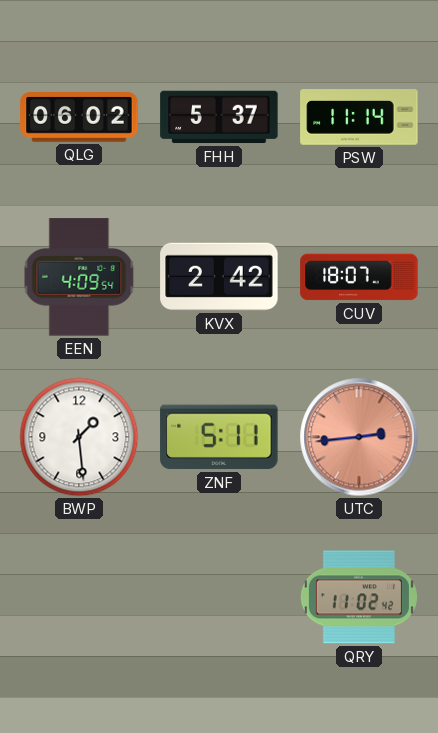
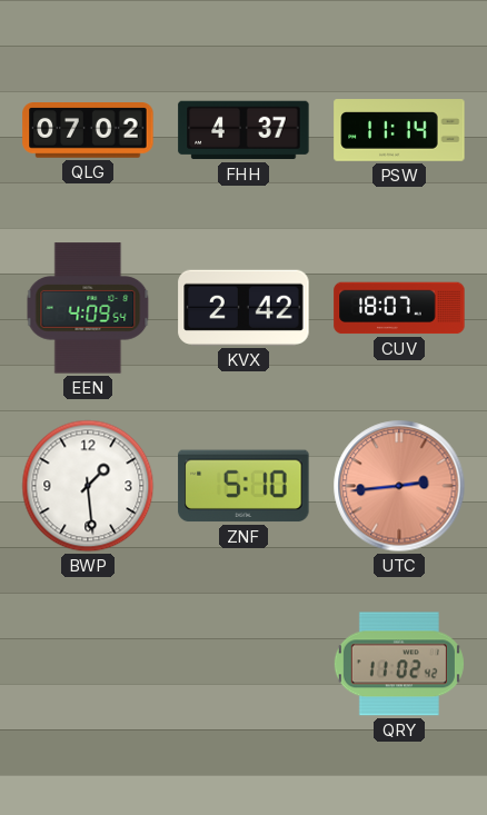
QLG: 06:02 -> 07:02
FHH: 5:37 -> 4:37
ZNF: 5:11 -> 5:10
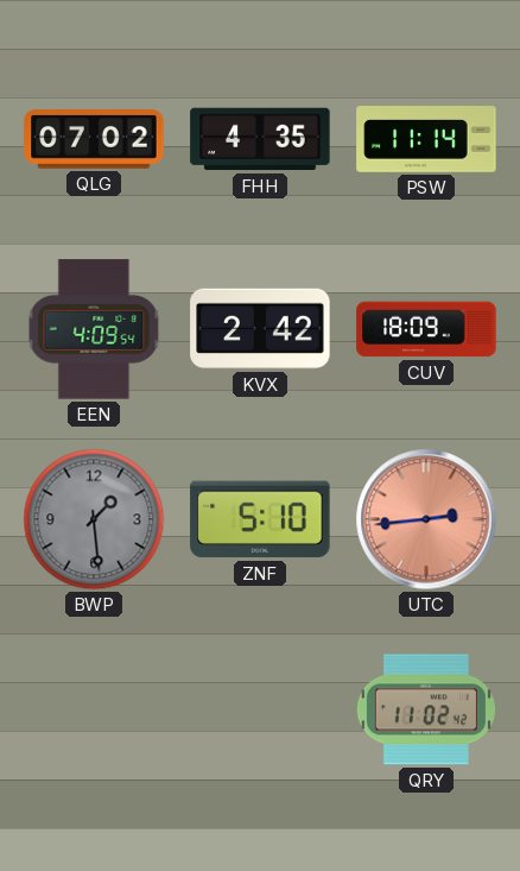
FHH: 4:37 -> 4:35
CUV: 18:07 -> 18:09
BWP dial: white -> grey
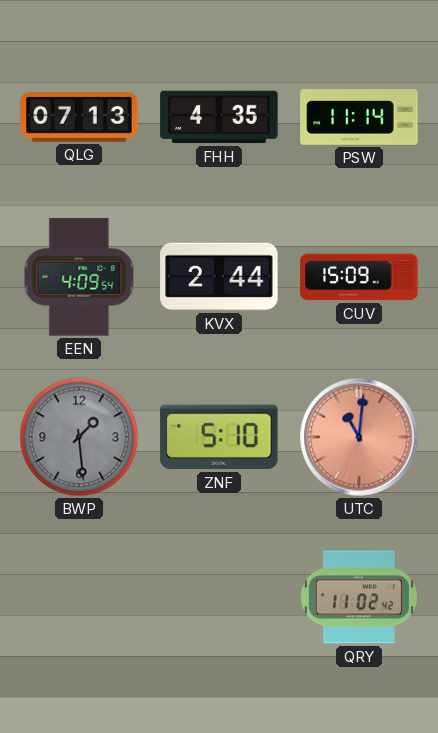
QLG: 07:02 -> 07:13
KVX: 2:42 -> 2:44
CUV: 18:09 -> 15:09
UTC: 2:44 -> 11:01
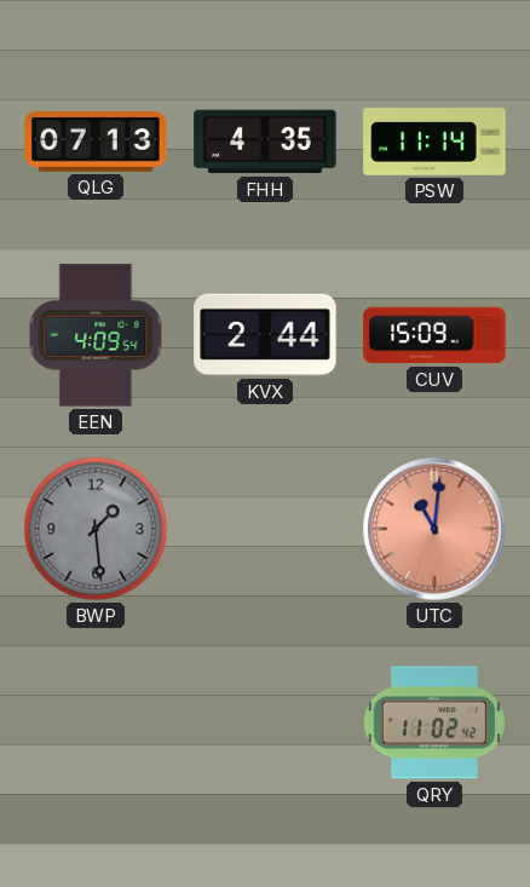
ZNF: 5:10 -> none
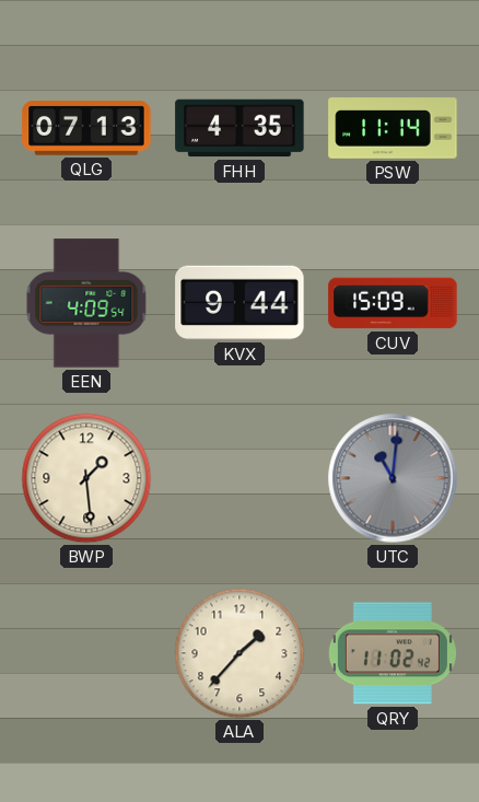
KVX: 2:44 -> 9:44
BWP dial: grey -> cream
UTC dial: salmon -> grey
ALA: none -> 1:37
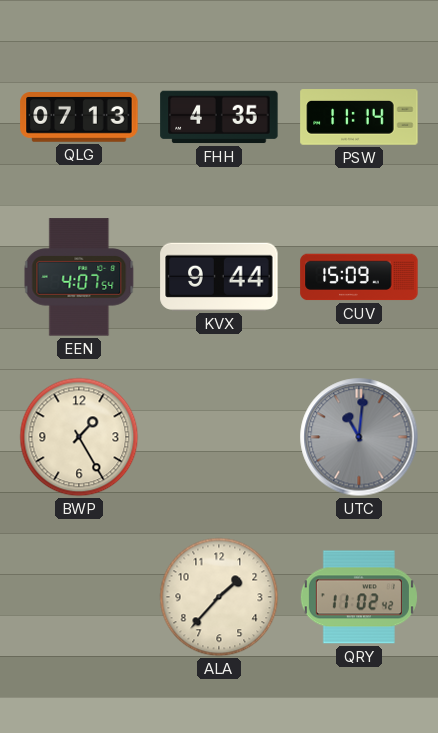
EEN: 4:09 -> 4:07
BWP: 1:29 -> 1:25
